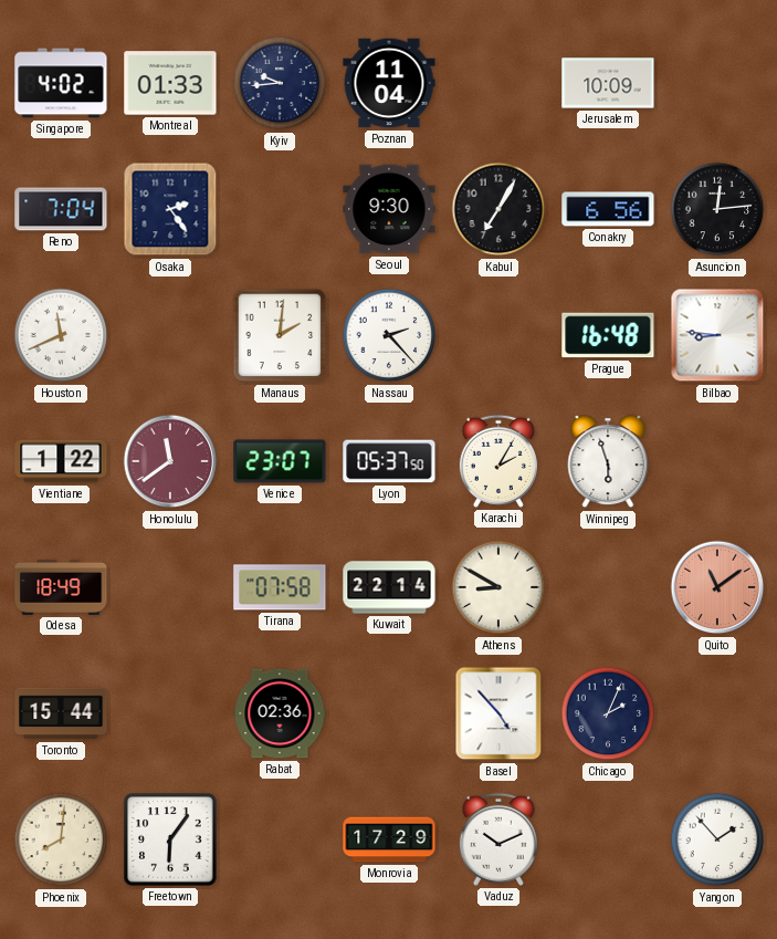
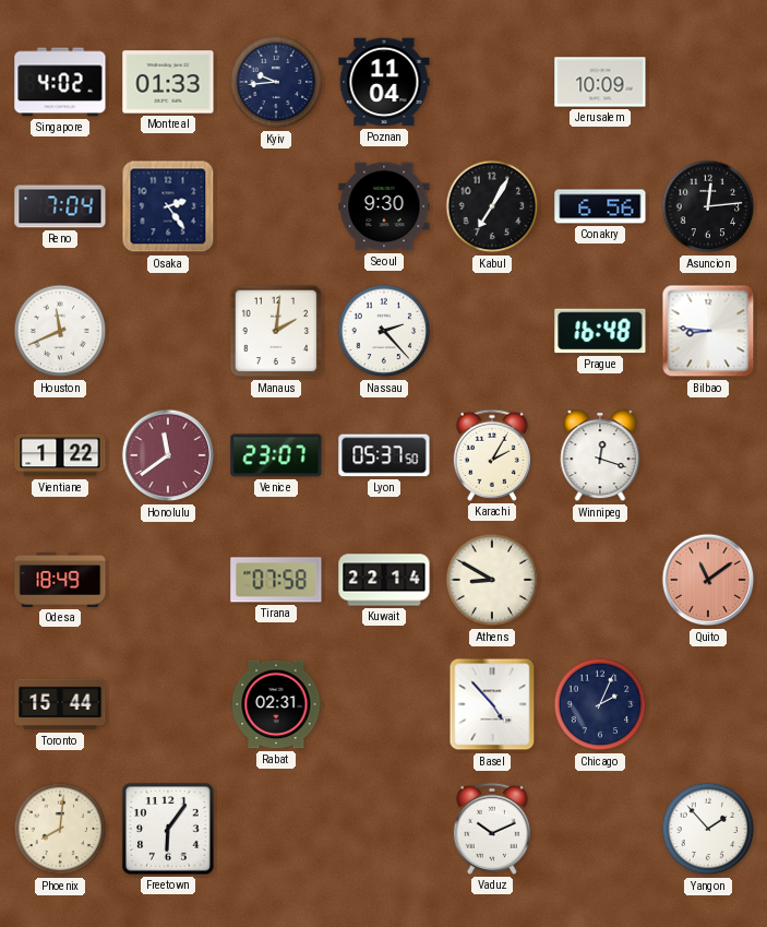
Winnipeg: 5:57 -> 12:18
Rabat: 02:36 -> 02:31
Monrovia: 17:29 -> none
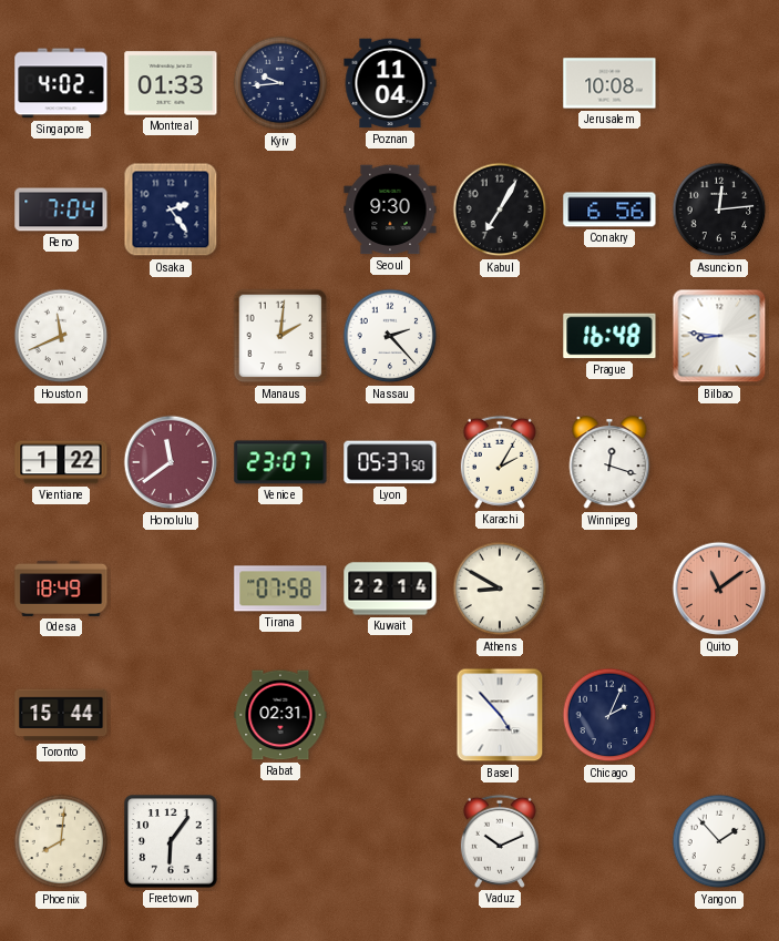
Jerusalem: 10:09 -> 10:08
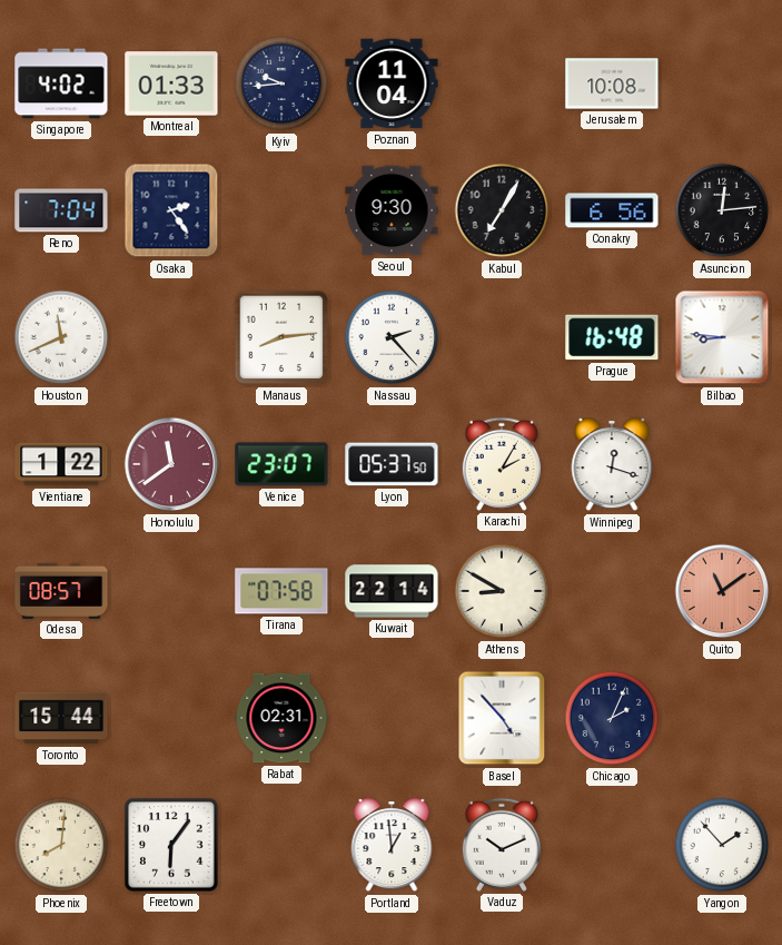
Manaus: 2:01 -> 8:14
Odesa: 18:49 -> 08:57
Portland: none -> 12:59
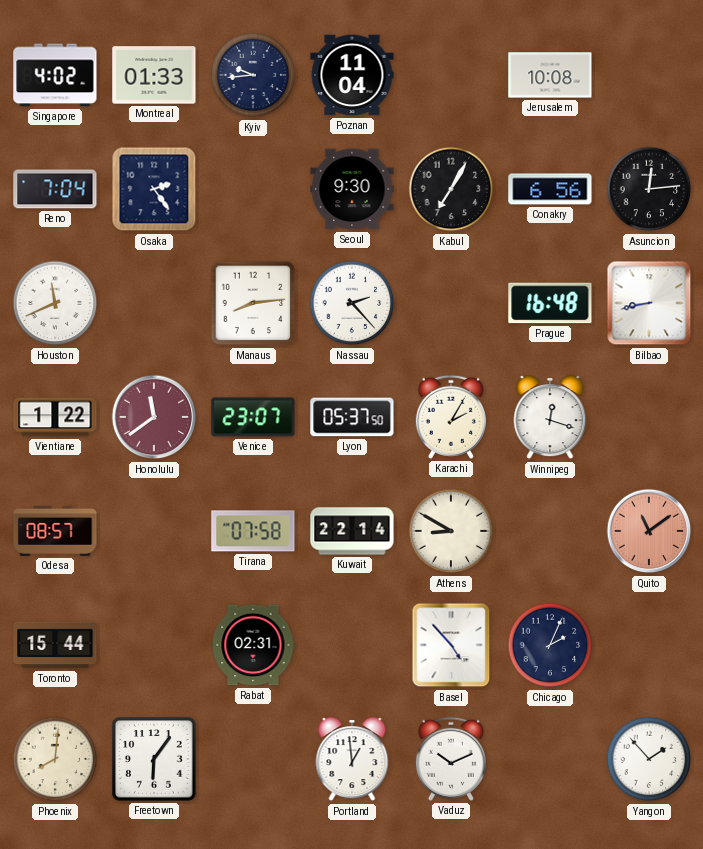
Bilbao: 8:46 -> 8:43
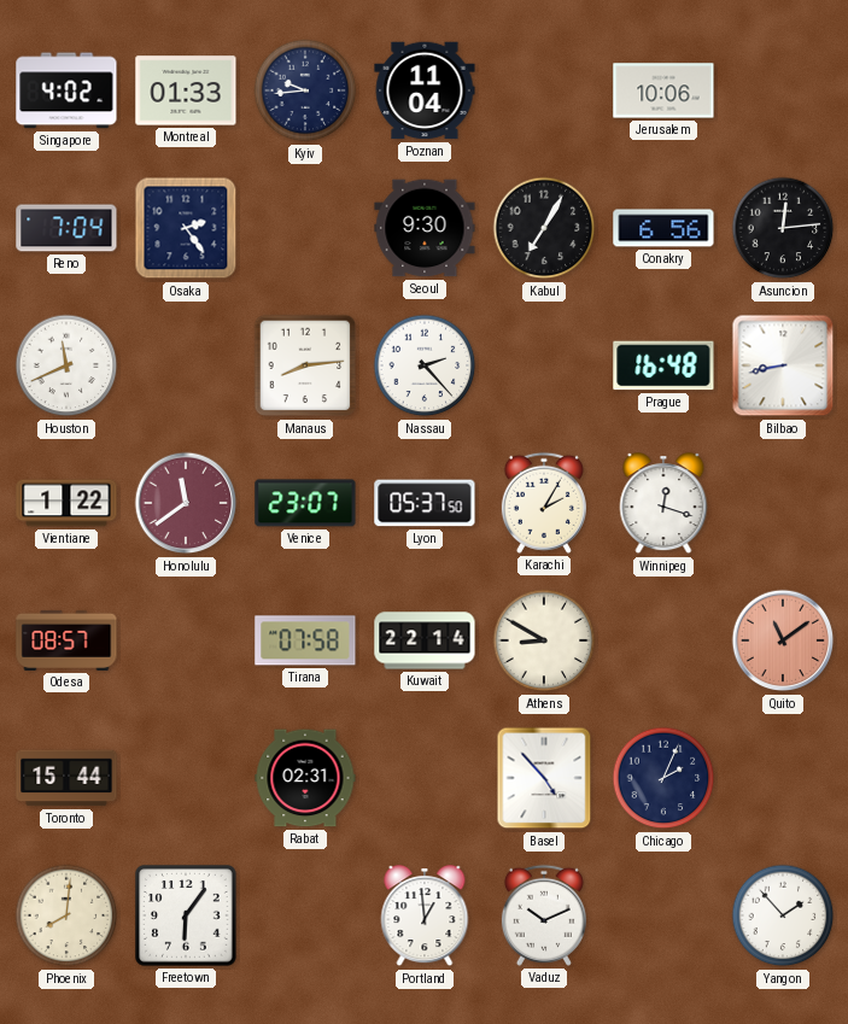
Jerusalem: 10:08 -> 10:06
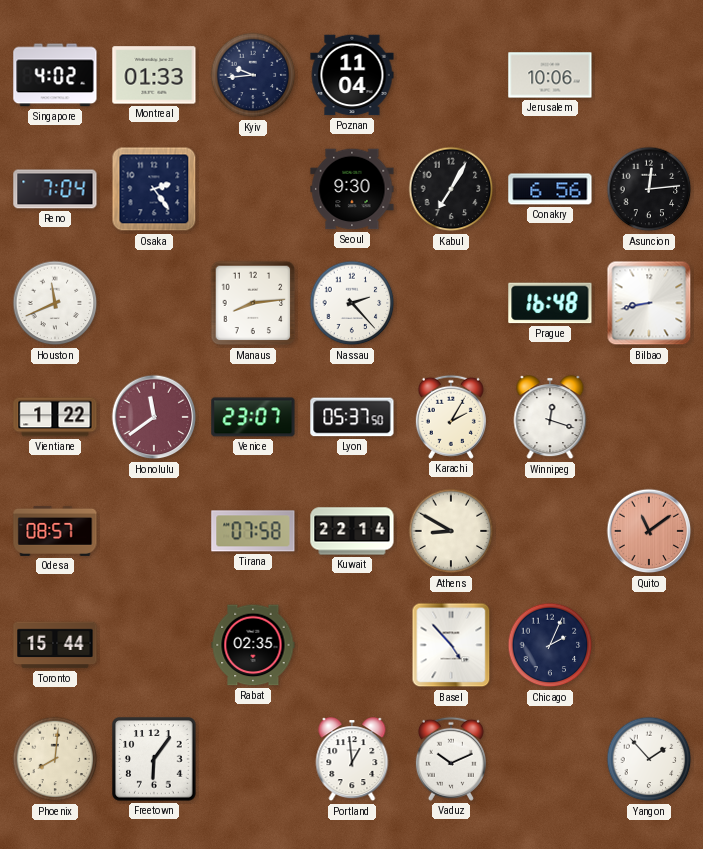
Rabat: 02:31 -> 02:35
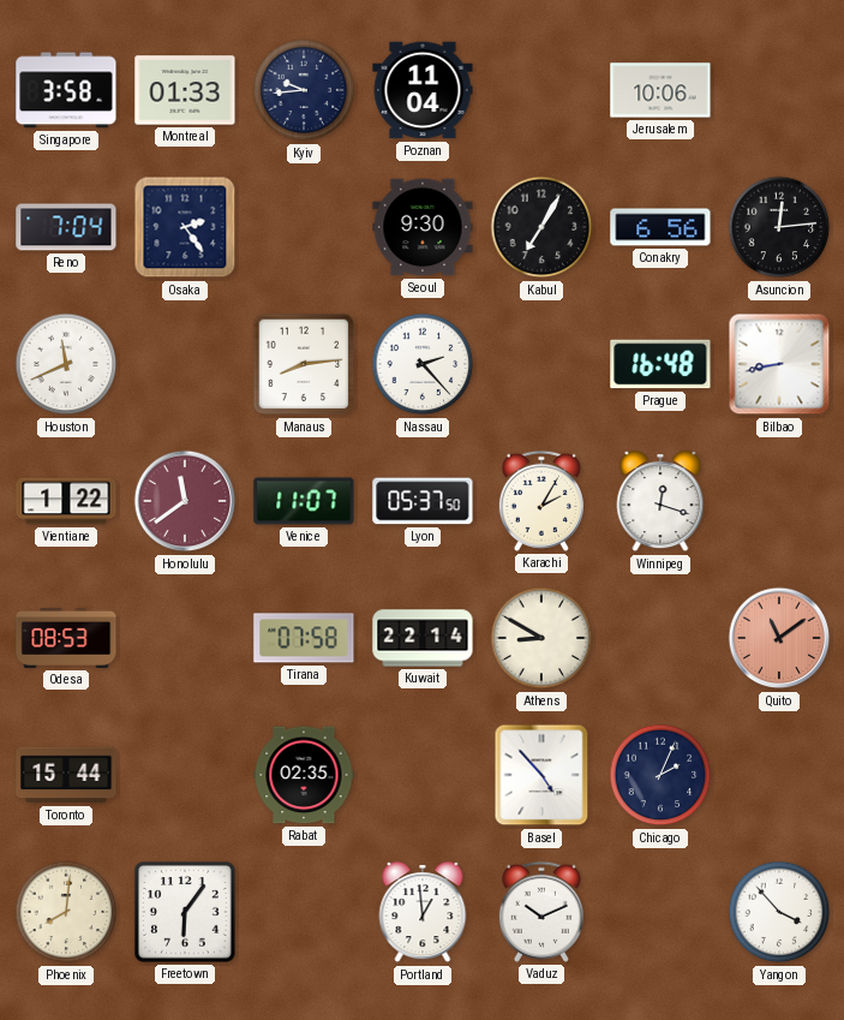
Singapore: 4:02 -> 3:58
Venice: 23:07 -> 11:07
Odesa: 08:57 -> 08:53
Yangon: 1:53 -> 3:53
